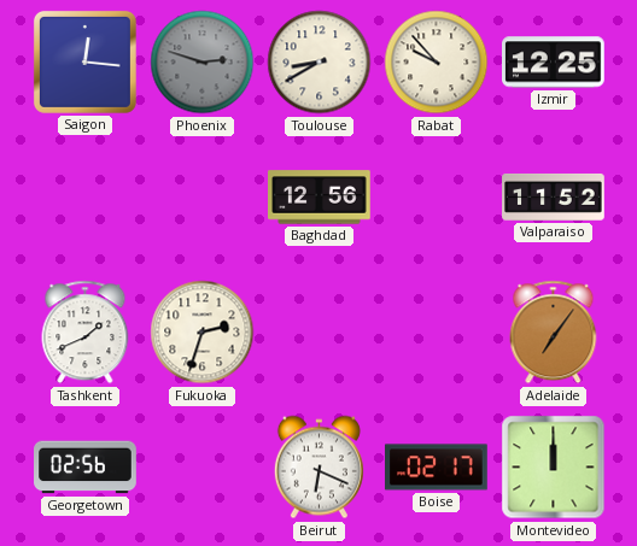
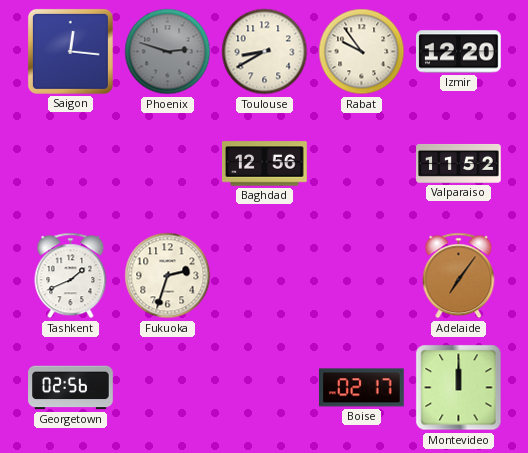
Rabat: 9:53 -> 9:54
Izmir: 12:25 -> 12:20
Beirut: 6:19 -> none
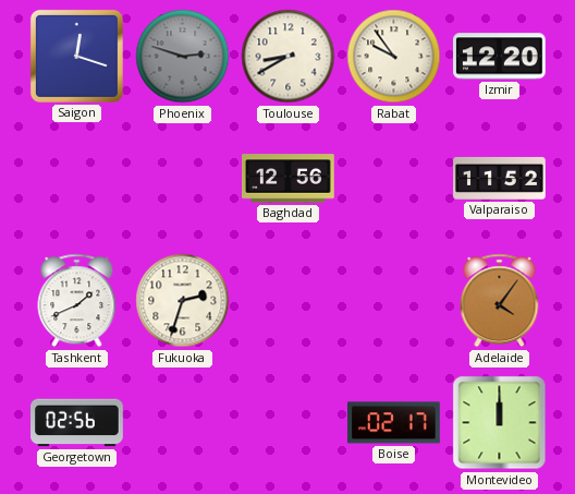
Saigon: 12:16 -> 12:18
Adelaide: 7:06 -> 4:06
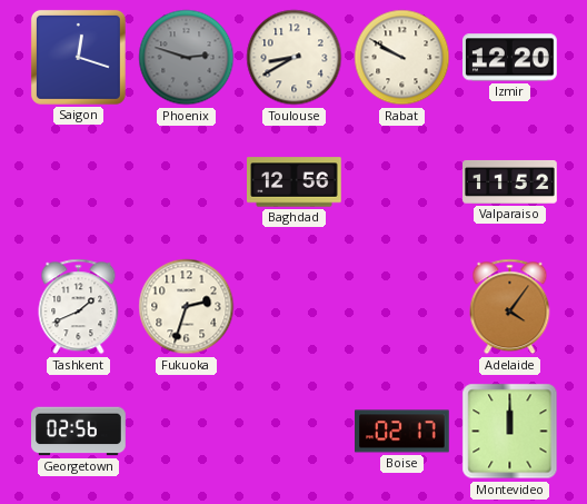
Rabat: 9:54 -> 9:50
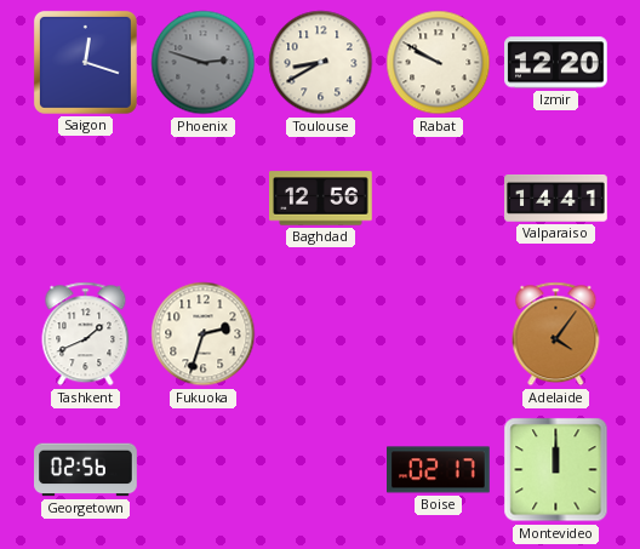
Valparaiso: 11:52 -> 14:41
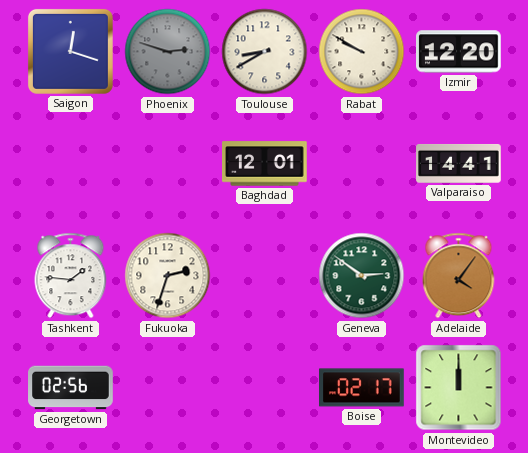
Baghdad: 12:56 -> 12:01
Tashkent: 1:41 -> 1:46
Geneva: none -> 2:51
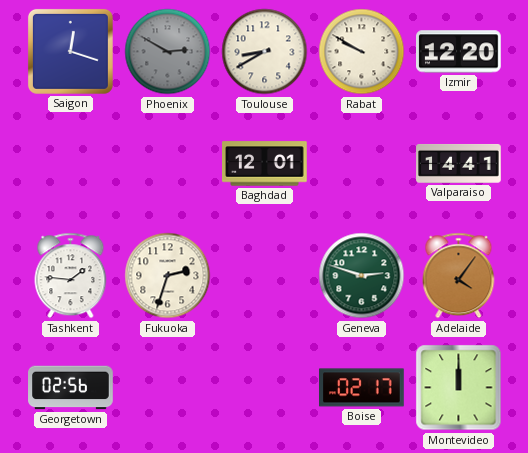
Phoenix: 2:48 -> 2:50
Geneva: 2:51 -> 2:48
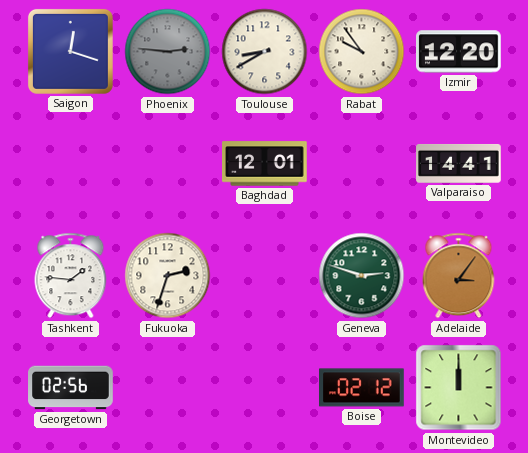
Phoenix: 2:50 -> 2:46
Rabat: 9:50 -> 9:54
Adelaide: 4:06 -> 3:06
Boise: 02:17 -> 02:12
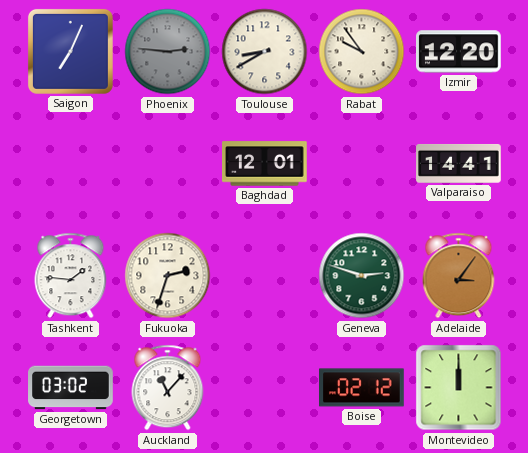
Saigon: 12:18 -> 7:04
Georgetown: 02:56 -> 03:02
Auckland: none -> 11:07
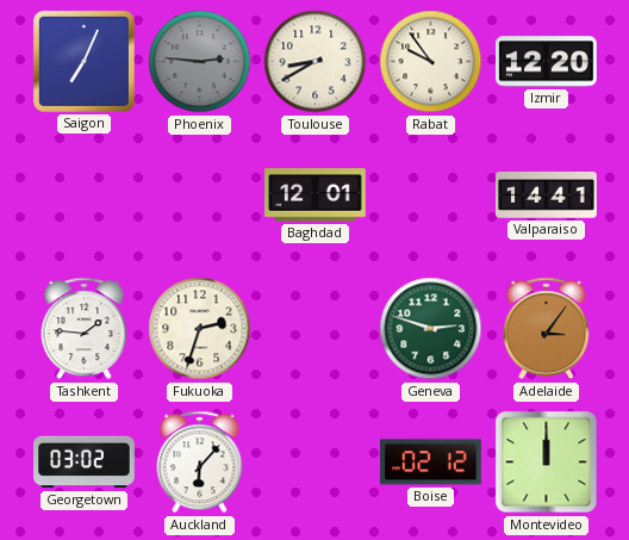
Auckland: 11:07 -> 6:07
